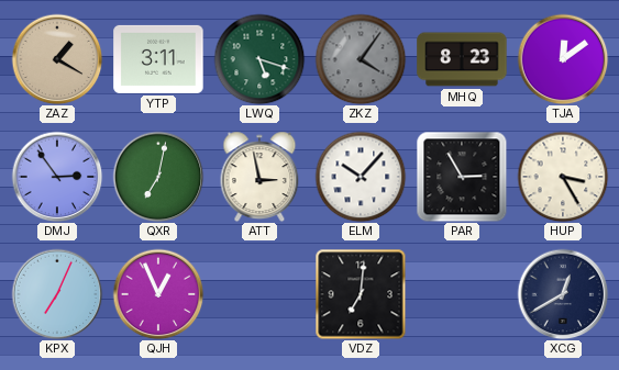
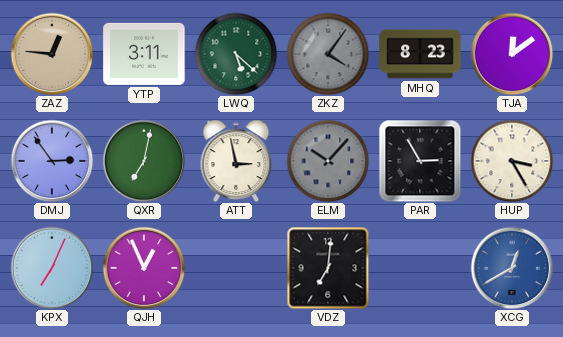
ZAZ: 1:20 -> 12:46
LWQ: 5:18 -> 5:22
ELM dial: white -> grey
XCG dial: navy -> blue
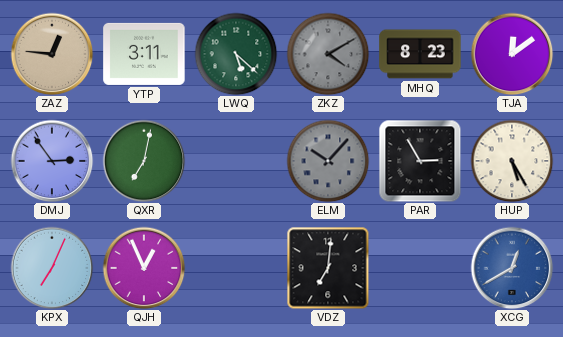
ZKZ: 4:06 -> 4:10
ATT: 2:58 -> none
HUP: 3:25 -> 5:25
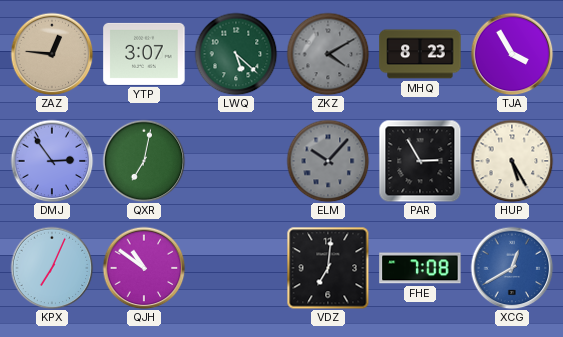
YTP: 3:11 -> 3:07
TJA: 12:09 -> 3:55
QJH: 12:56 -> 10:51
FHE: none -> 7:08
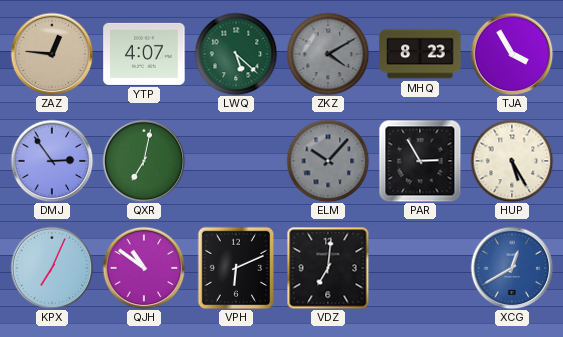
YTP: 3:07 -> 4:07
VPH: none -> 6:11
FHE: 7:08 -> none
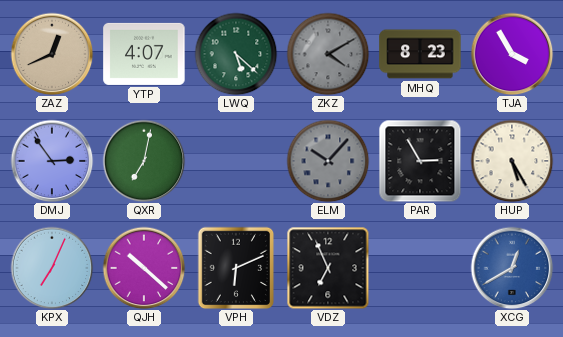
ZAZ: 12:46 -> 12:41
QJH: 10:51 -> 10:22
VDZ: 7:01 -> 6:56
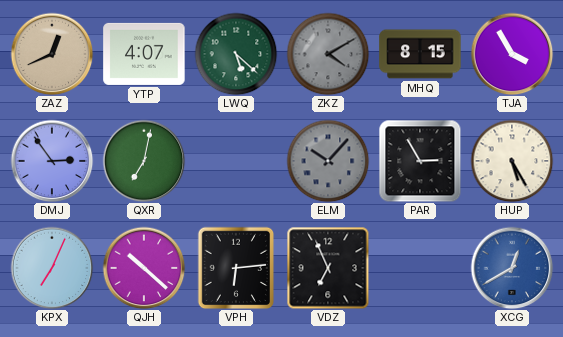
MHQ: 8:23 -> 8:15
VPH: 6:11 -> 6:14
